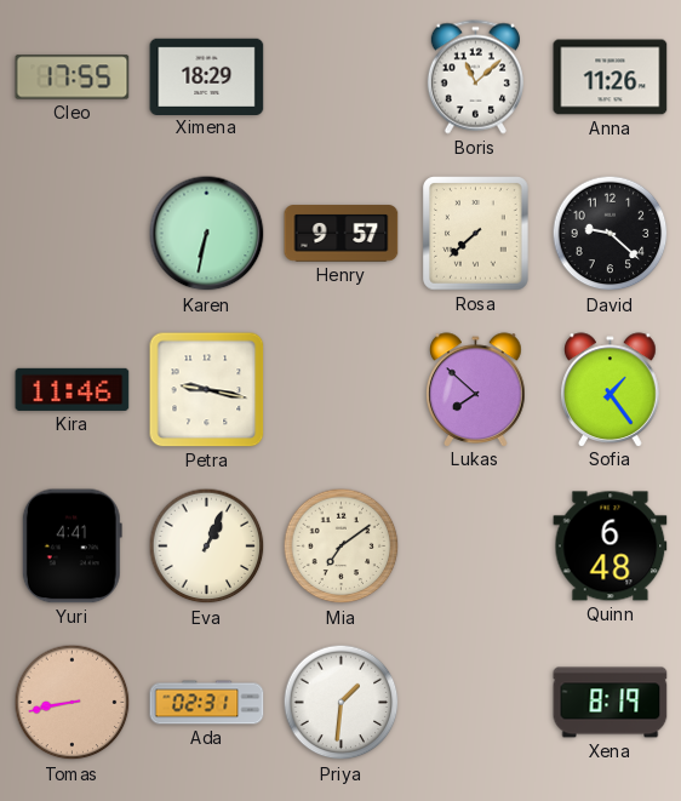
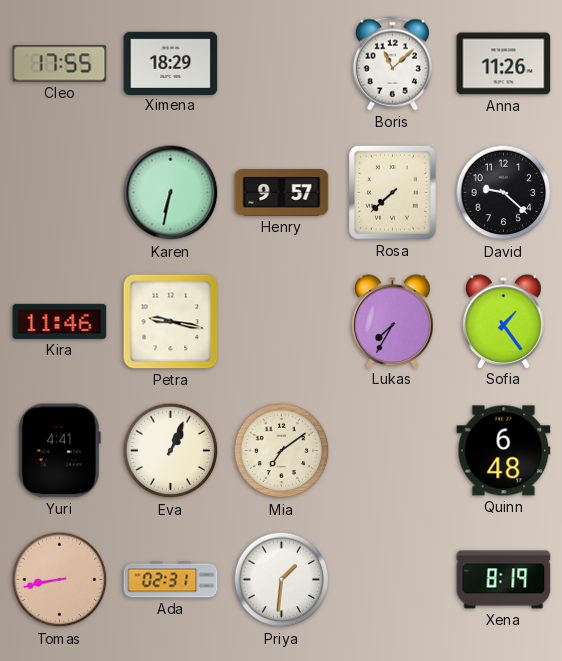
Lukas: 7:52 -> 7:35
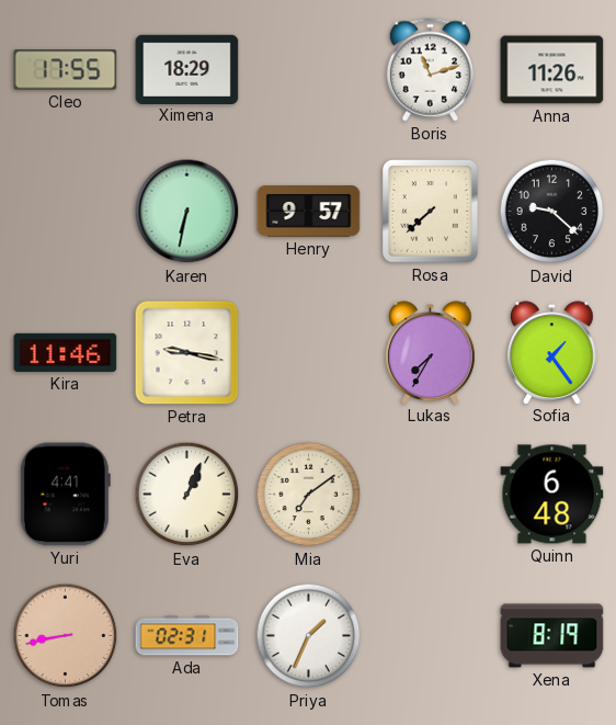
Boris: 11:08 -> 11:12
Priya: 1:31 -> 1:34
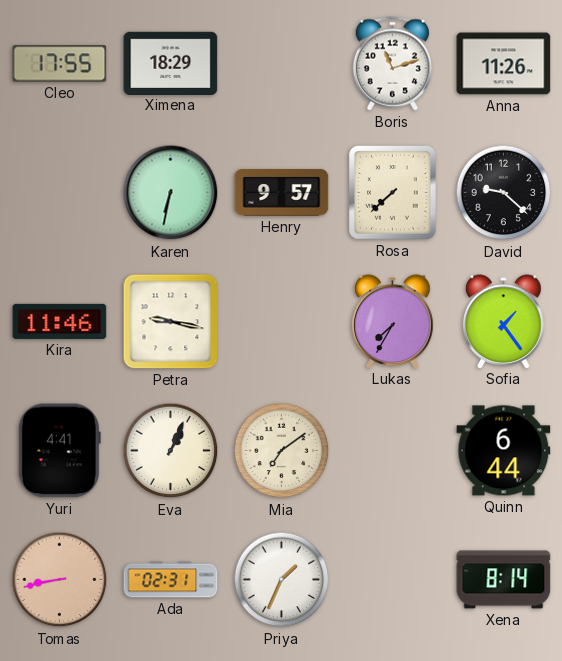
Quinn: 6:48 -> 6:44
Xena: 8:19 -> 8:14
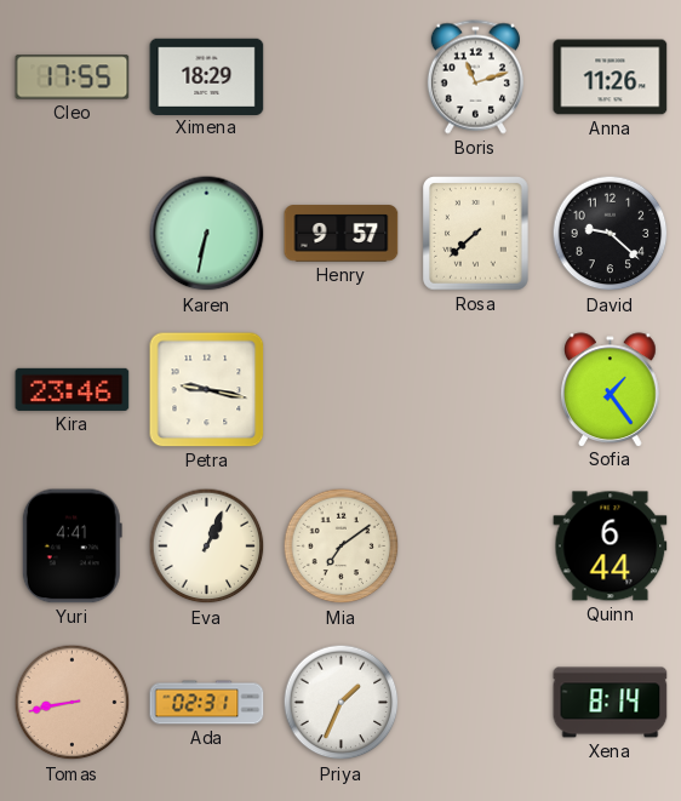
Kira: 11:46 -> 23:46
Lukas: 7:35 -> none
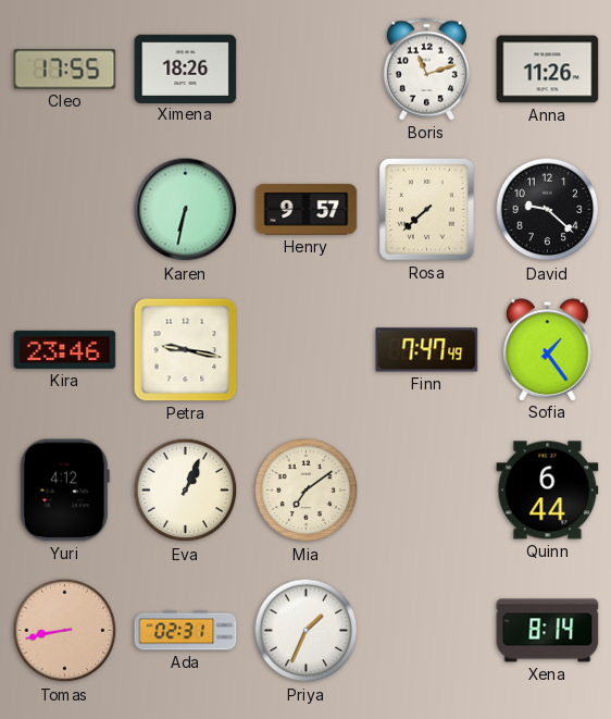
Ximena: 18:29 -> 18:26
Finn: none -> 7:47
Yuri: 4:41 -> 4:12
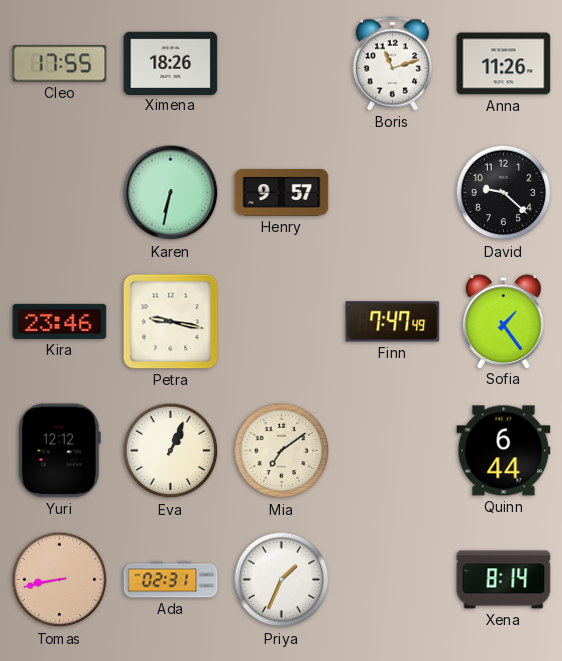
Rosa: 7:38 -> none
Yuri: 4:12 -> 12:12
